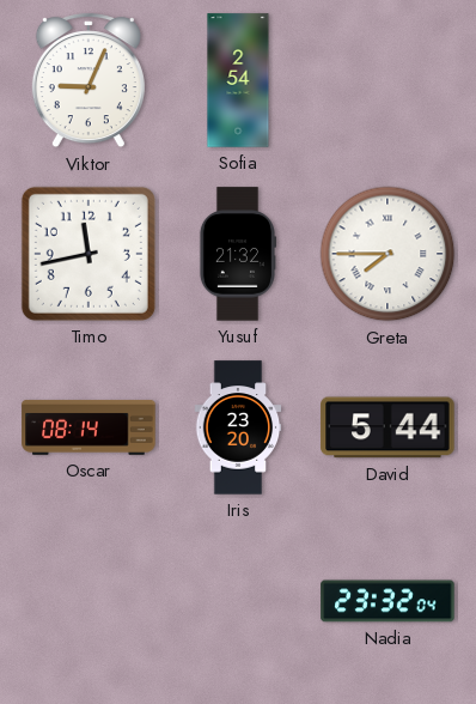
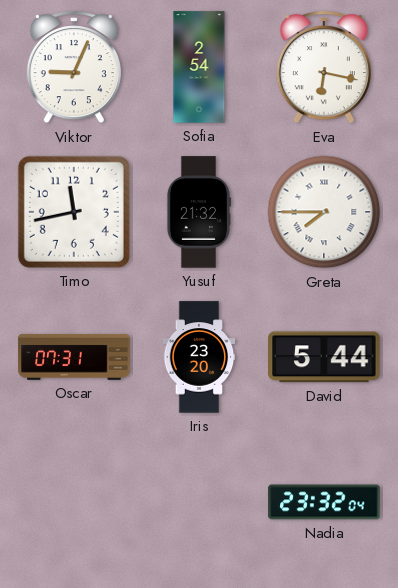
Eva: none -> 6:17
Oscar: 08:14 -> 07:31
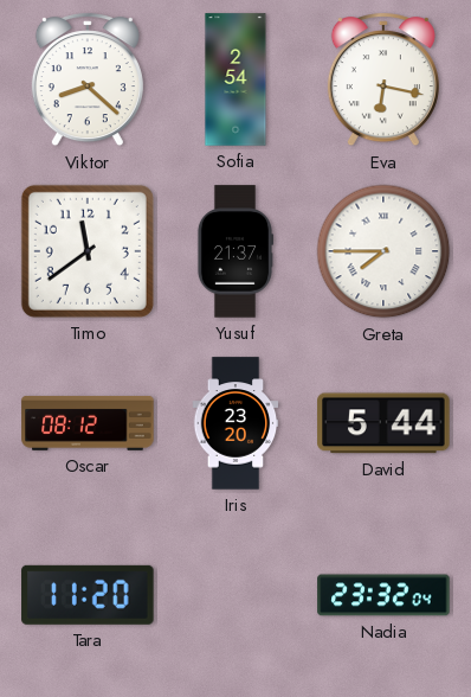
Viktor: 9:04 -> 8:22
Timo: 11:43 -> 11:39
Yusuf: 21:32 -> 21:37
Oscar: 07:31 -> 08:12
Tara: none -> 11:20
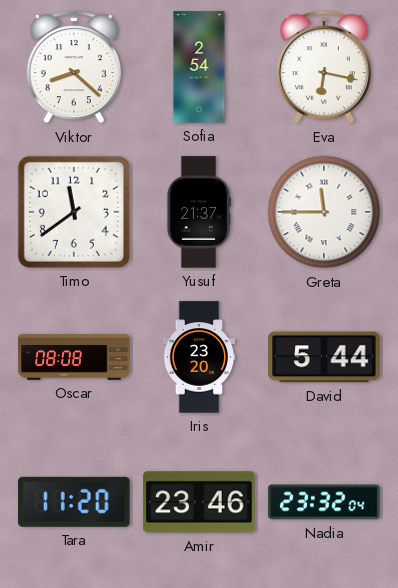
Greta: 7:45 -> 11:45
Oscar: 08:12 -> 08:08
Amir: none -> 23:46
